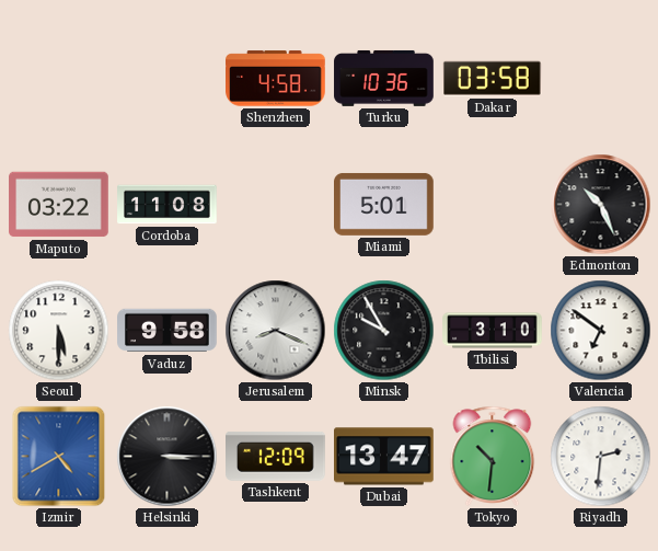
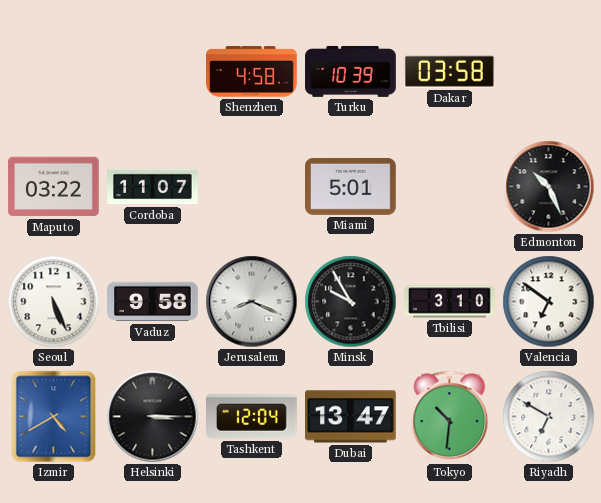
Turku: 10:36 -> 10:39
Cordoba: 11:08 -> 11:07
Seoul: 5:30 -> 5:26
Tashkent: 12:09 -> 12:04
Riyadh: 2:31 -> 6:50
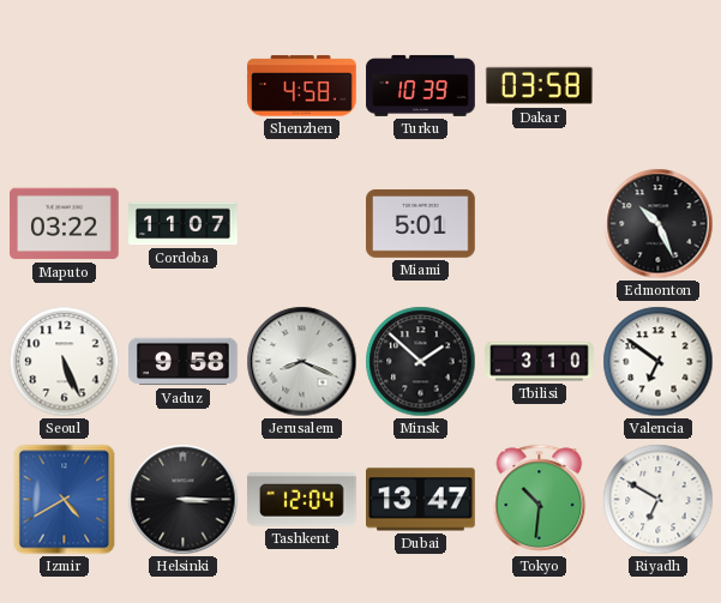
Minsk: 9:55 -> 1:52
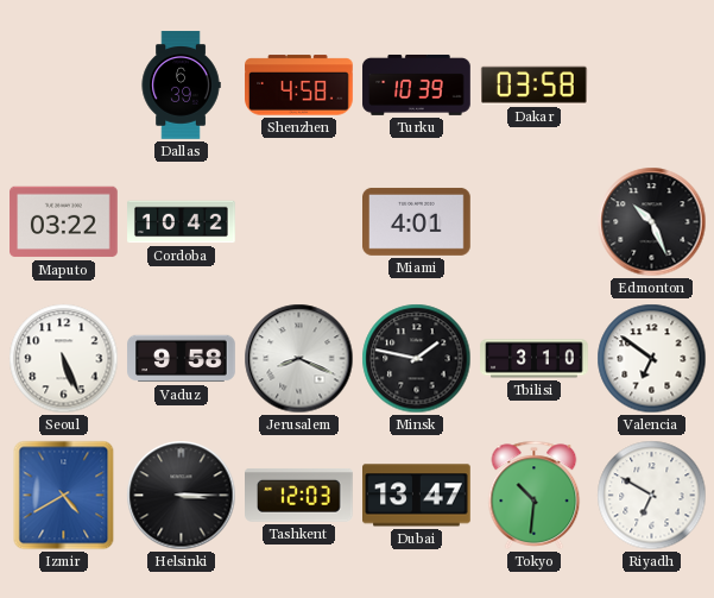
Dallas: none -> 6:39
Cordoba: 11:07 -> 10:42
Miami: 5:01 -> 4:01
Minsk: 1:52 -> 1:47
Tashkent: 12:04 -> 12:03
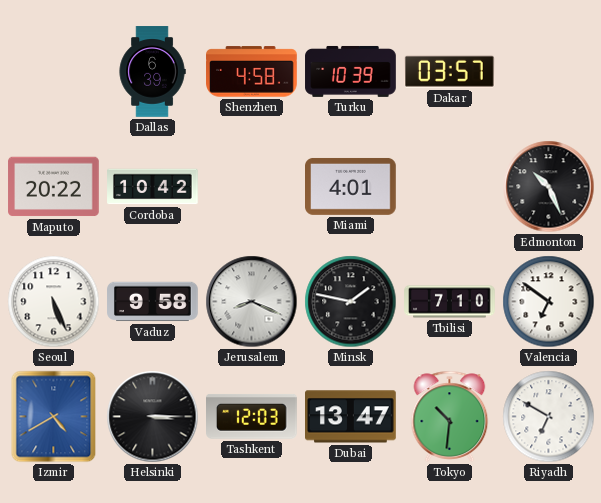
Dakar: 03:58 -> 03:57
Maputo: 03:22 -> 20:22
Tbilisi: 3:10 -> 7:10
